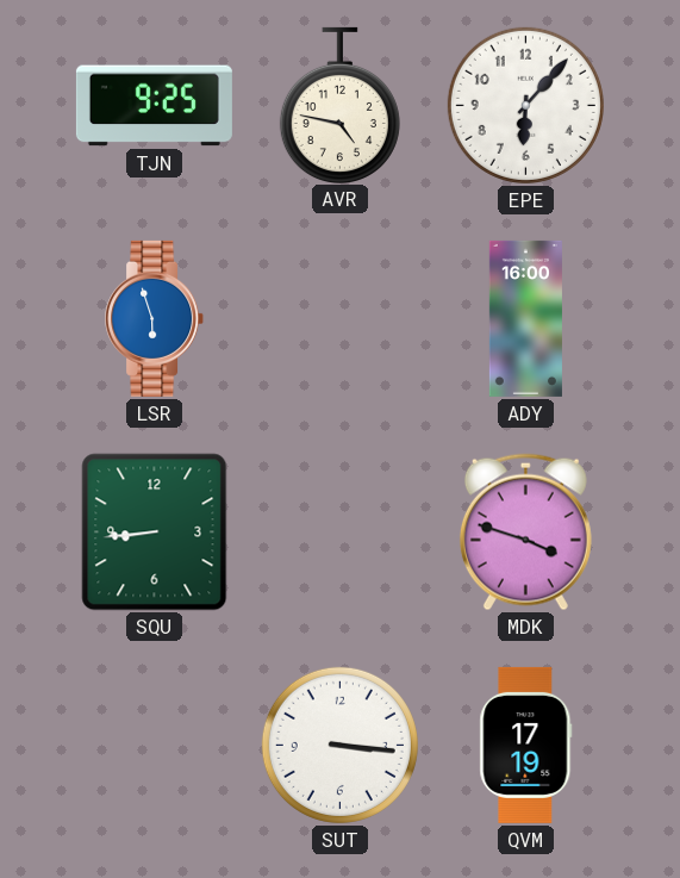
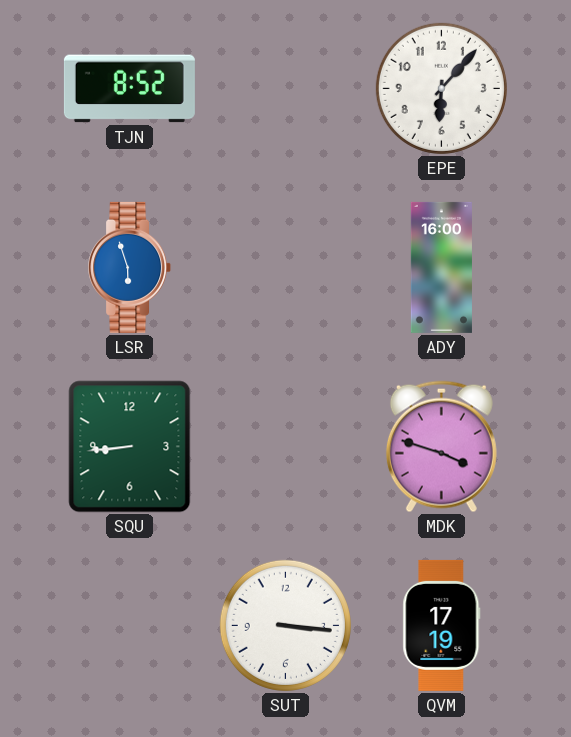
TJN: 9:25 -> 8:52
AVR: 4:47 -> none
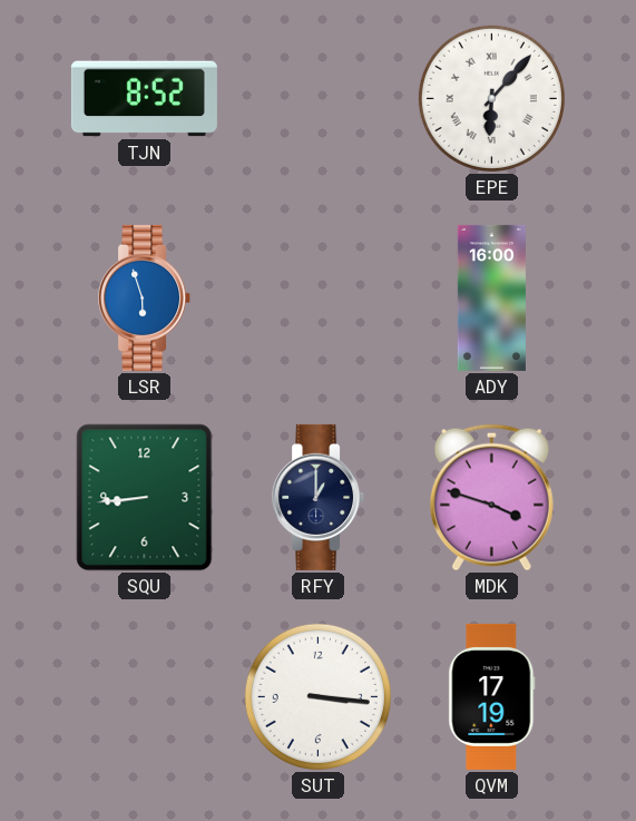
EPE numerals: Arabic -> Roman
RFY: none -> 1:00
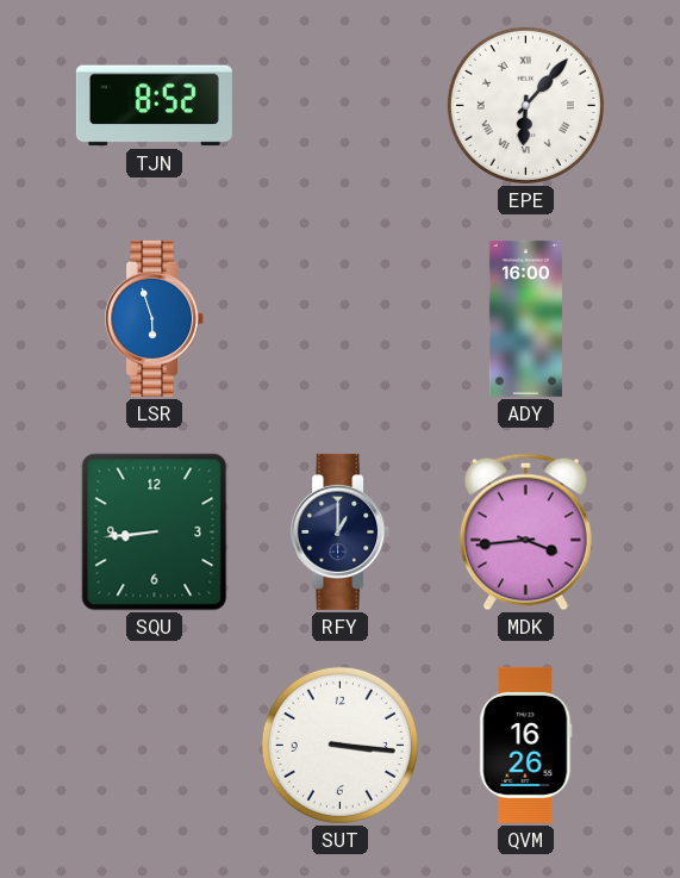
MDK: 3:48 -> 3:44
QVM: 17:19 -> 16:26
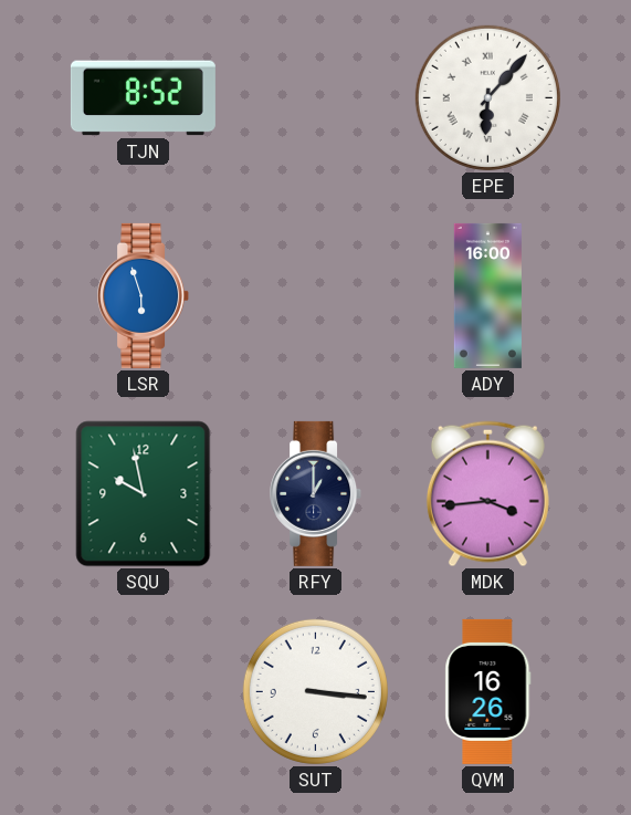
SQU: 8:44 -> 9:58
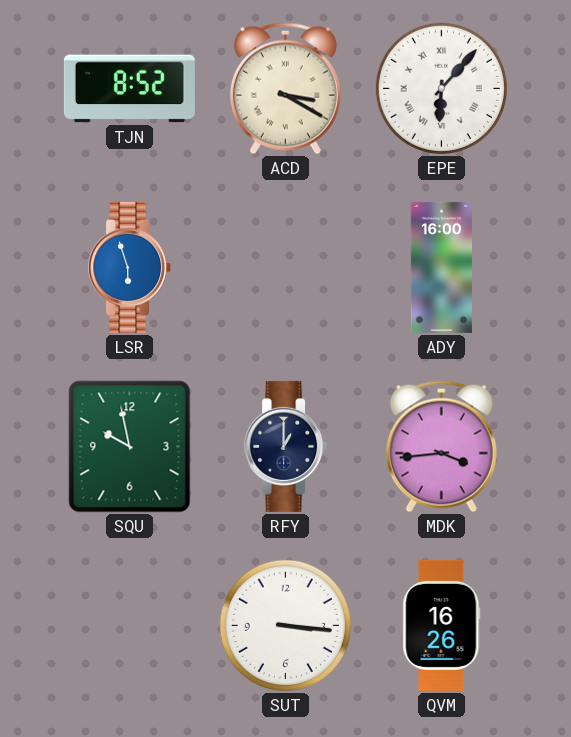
ACD: none -> 3:20
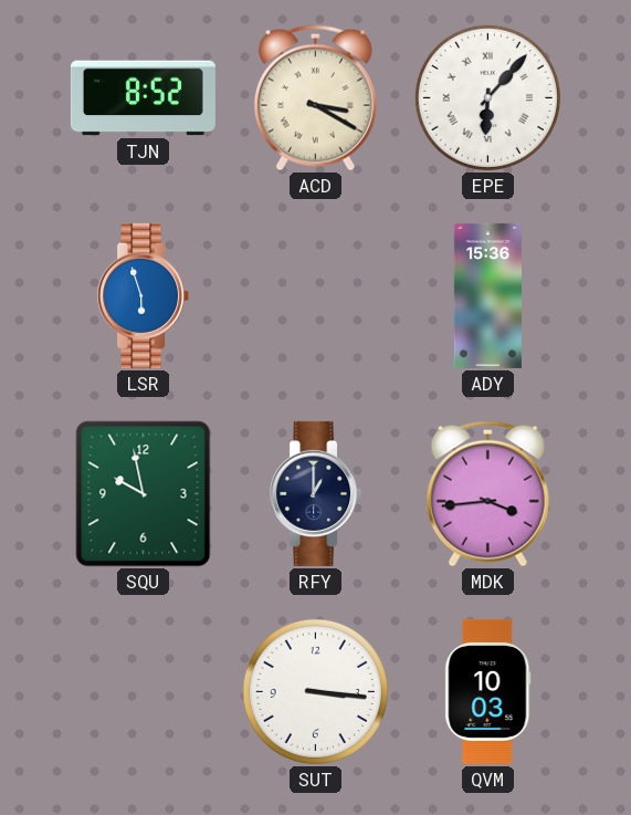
ADY: 16:00 -> 15:36
QVM: 16:26 -> 10:03
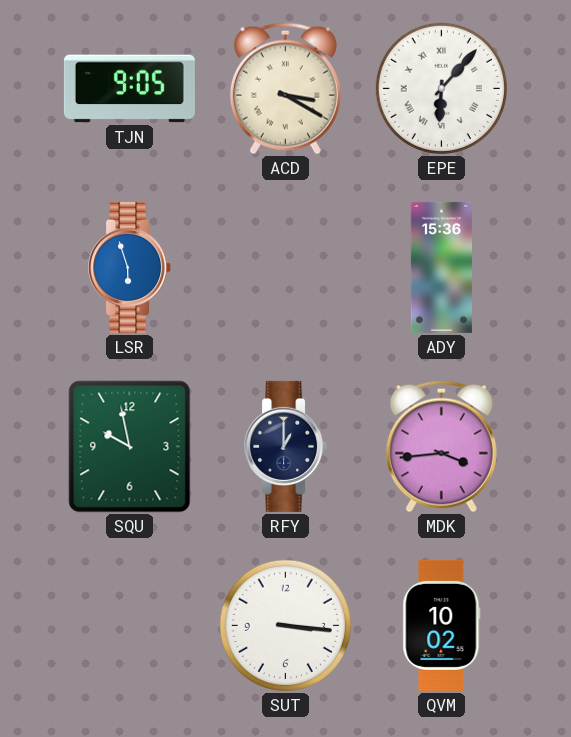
TJN: 8:52 -> 9:05
QVM: 10:03 -> 10:02
